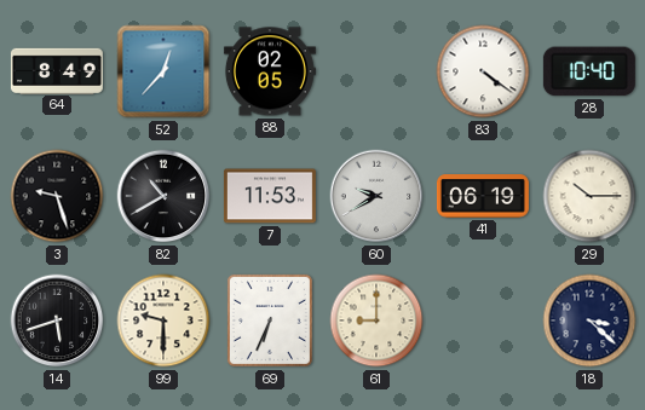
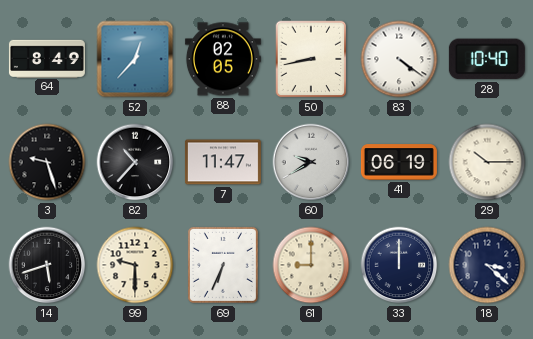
50: none -> 8:43
82: 10:40 -> 10:37
7: 11:53 -> 11:47
33: none -> 12:00
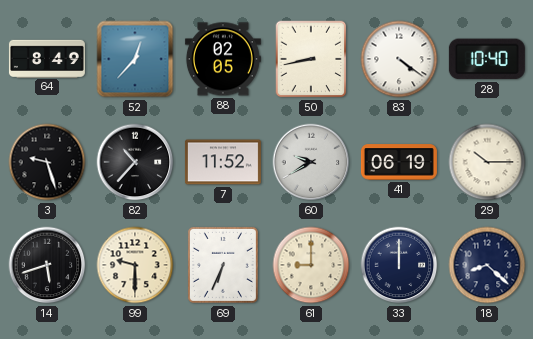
7: 11:47 -> 11:52
18: 3:22 -> 8:22
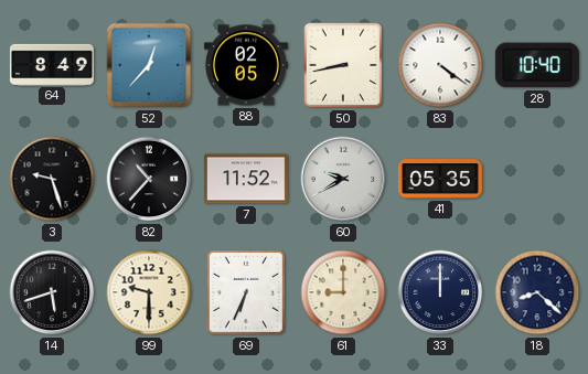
41: 06:19 -> 05:35
29: 10:15 -> none
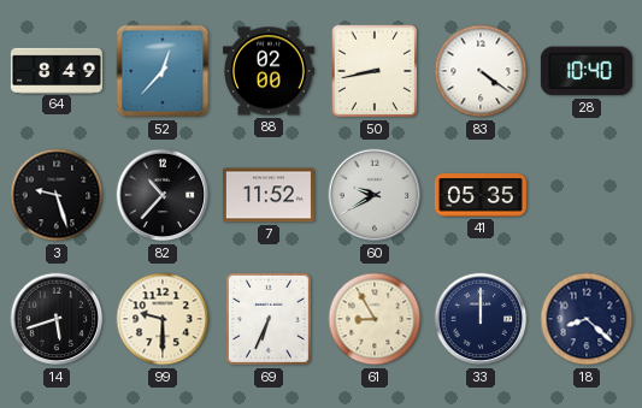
88: 02:05 -> 02:00
61: 9:00 -> 8:55
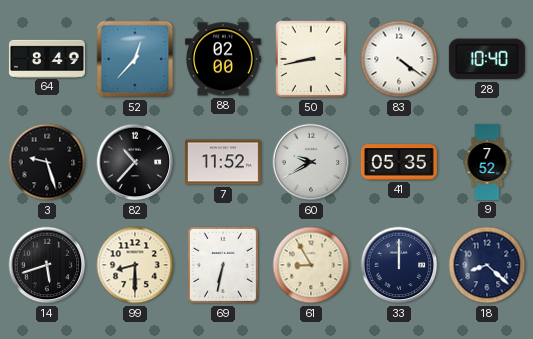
9: none -> 7:52
99: 9:30 -> 8:30
69: 6:34 -> 6:32
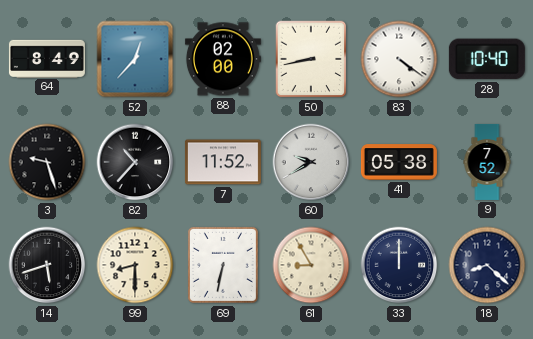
41: 05:35 -> 05:38
